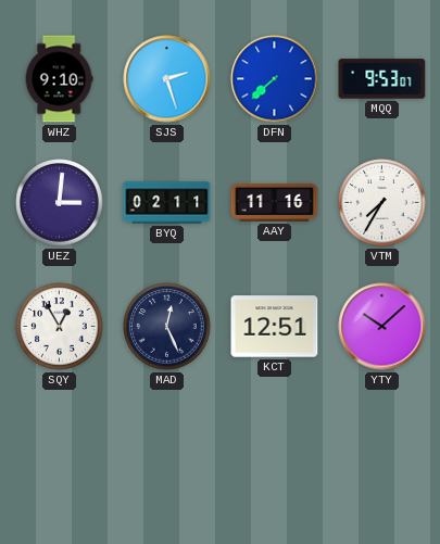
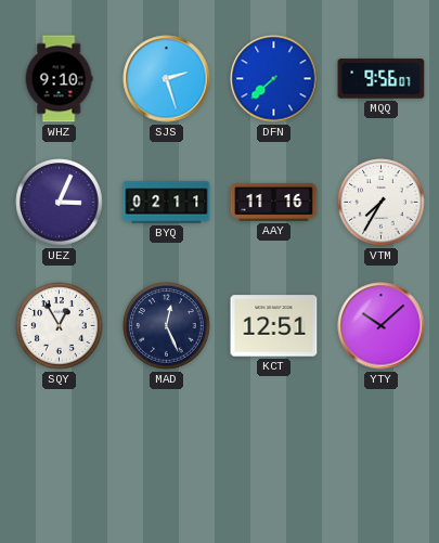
MQQ: 9:53 -> 9:56
UEZ: 3:01 -> 3:04
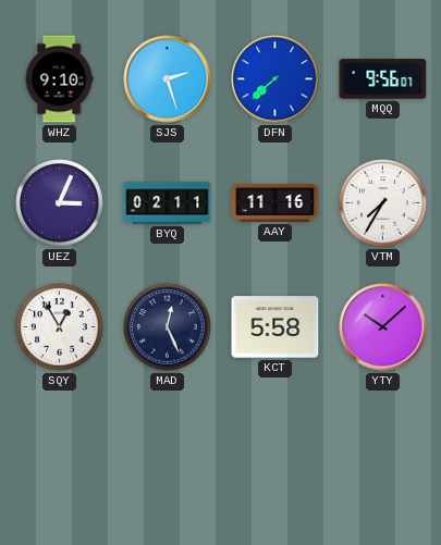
KCT: 12:51 -> 5:58
